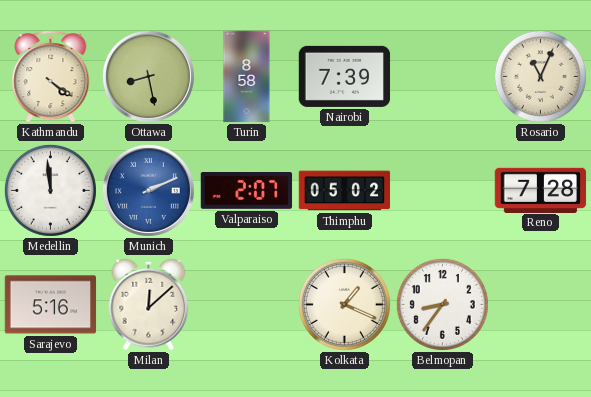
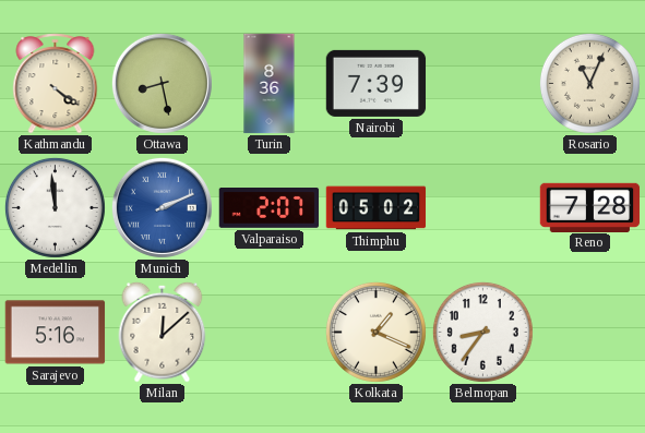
Turin: 8:58 -> 8:36
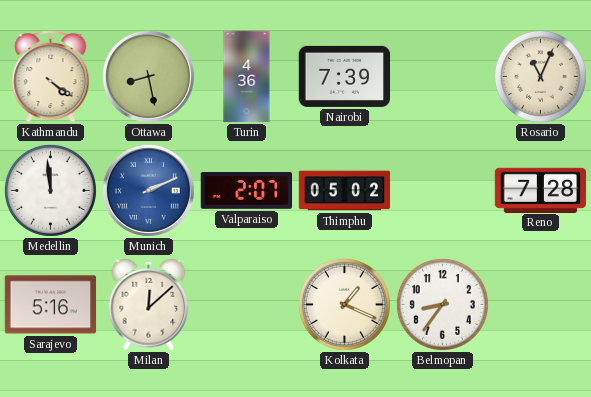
Turin: 8:36 -> 4:36
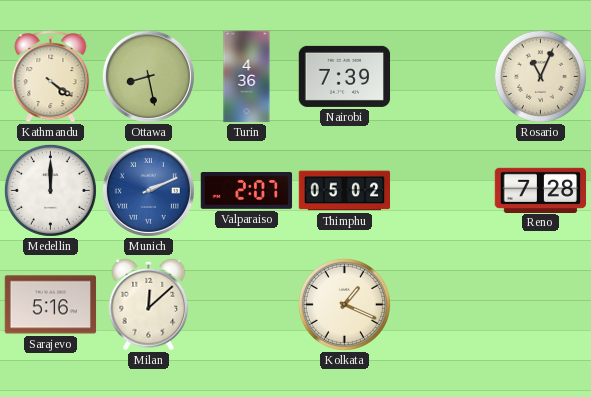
Medellin: 11:59 -> 12:00
Belmopan: 8:36 -> none
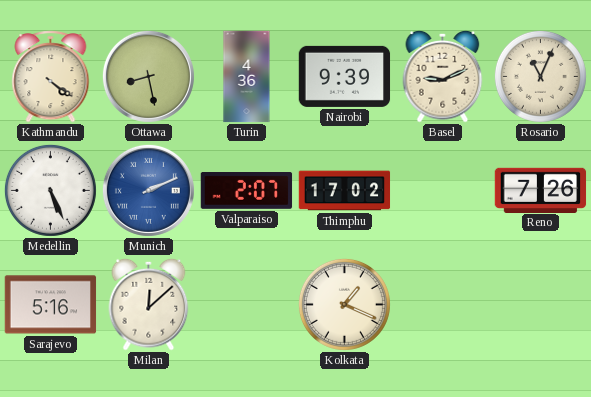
Nairobi: 7:39 -> 9:39
Basel: none -> 9:11
Medellin: 12:00 -> 5:26
Thimphu: 05:02 -> 17:02
Reno: 7:28 -> 7:26
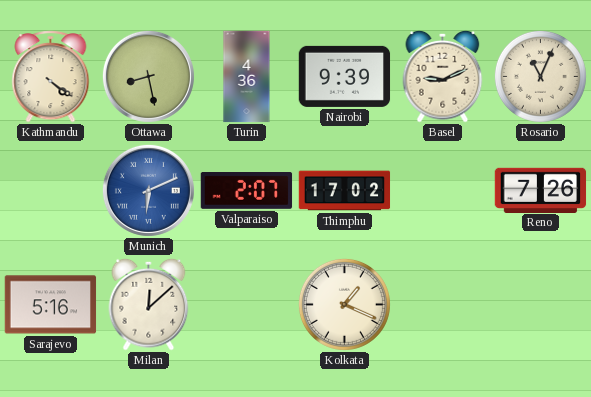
Medellin: 5:26 -> none
Munich: 2:11 -> 6:11
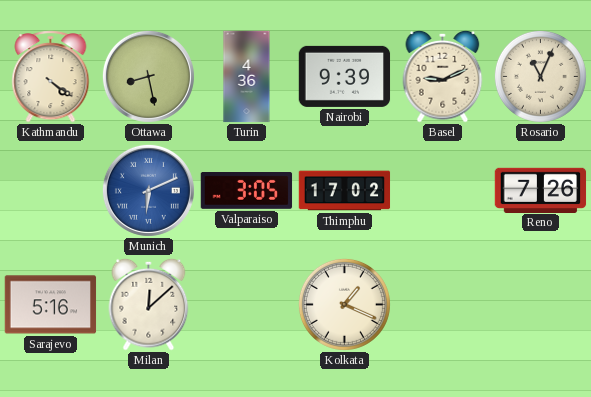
Valparaiso: 2:07 -> 3:05
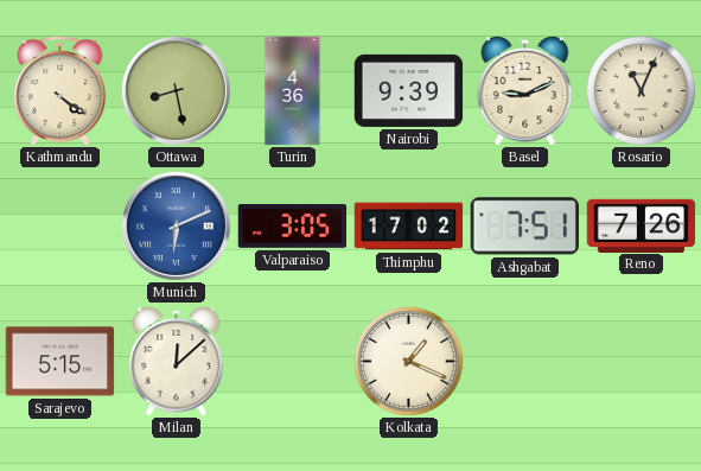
Ashgabat: none -> 7:51
Sarajevo: 5:16 -> 5:15
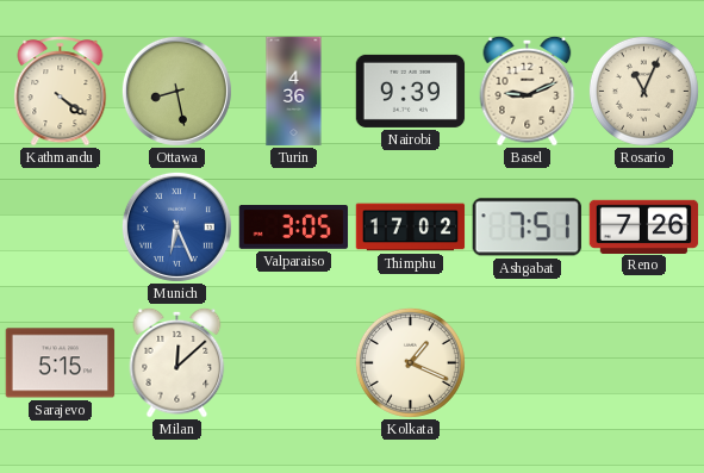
Munich: 6:11 -> 6:26
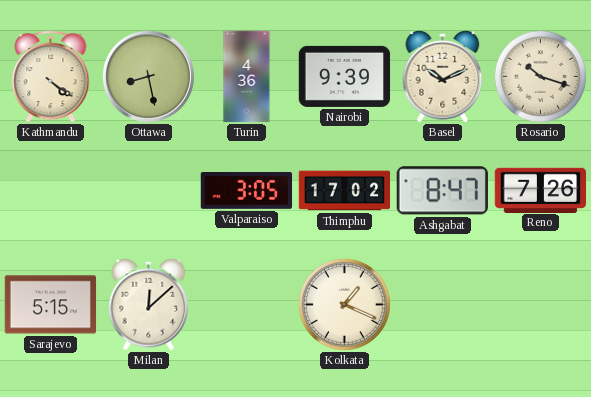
Basel: 9:11 -> 10:11
Rosario: 11:04 -> 10:18
Munich: 6:26 -> none
Ashgabat: 7:51 -> 8:47
